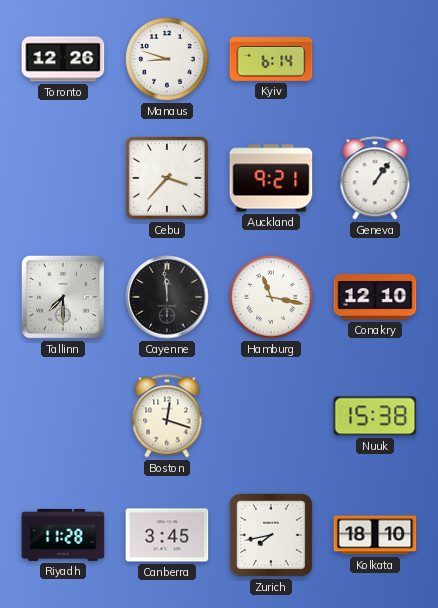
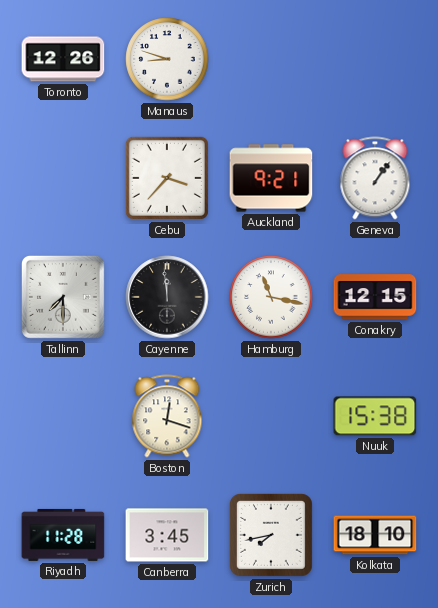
Kyiv: 6:14 -> none
Conakry: 12:10 -> 12:15
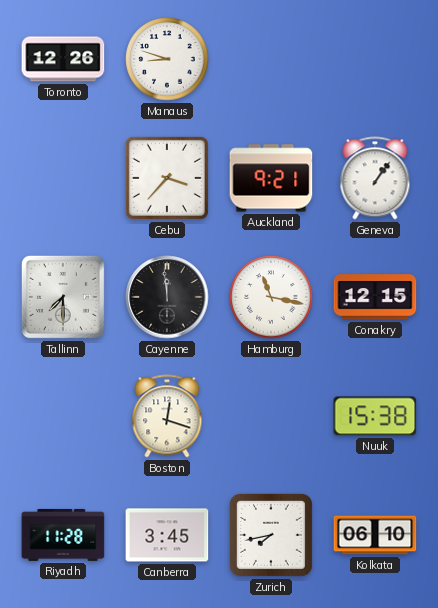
Kolkata: 18:10 -> 06:10
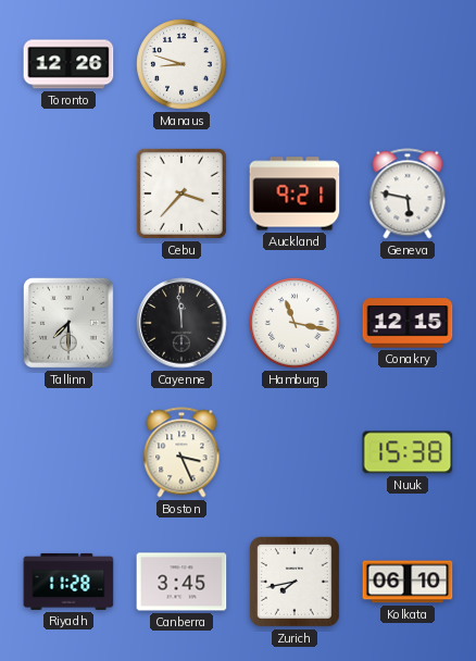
Geneva: 1:06 -> 5:47
Boston: 12:18 -> 3:26
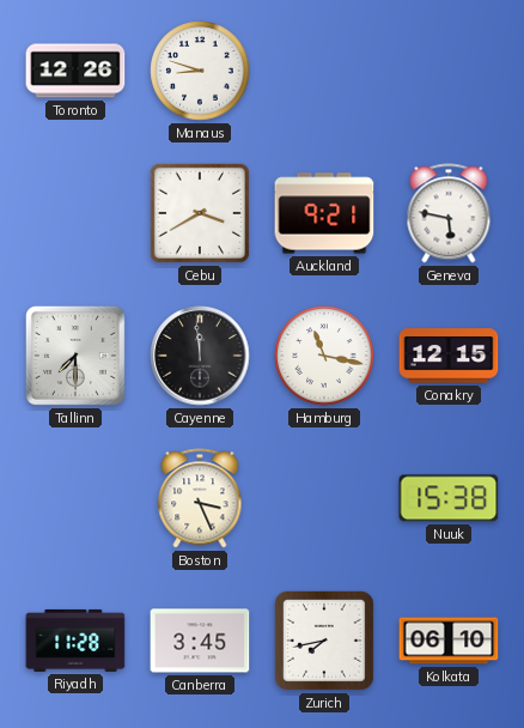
Cebu: 3:37 -> 3:40
